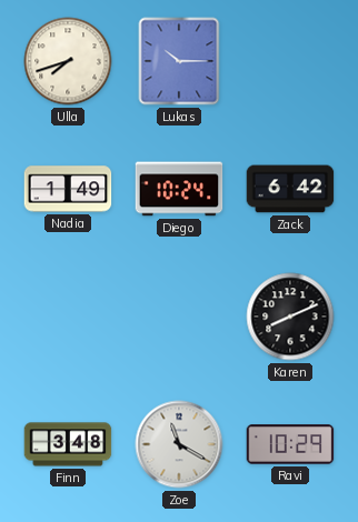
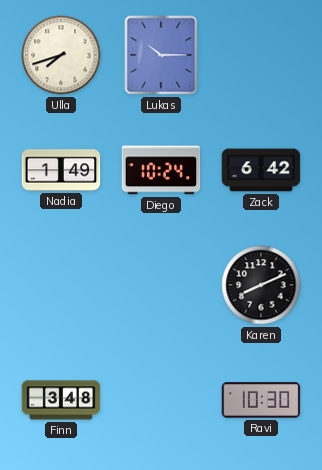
Zoe: 11:20 -> none
Ravi: 10:29 -> 10:30
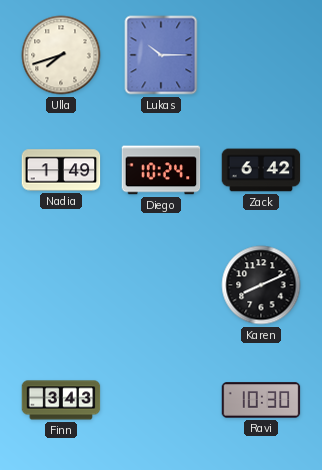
Finn: 3:48 -> 3:43
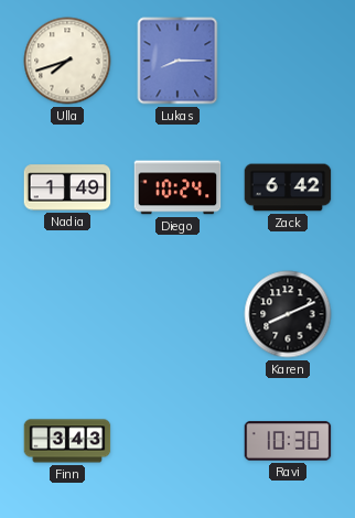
Lukas: 10:15 -> 8:15
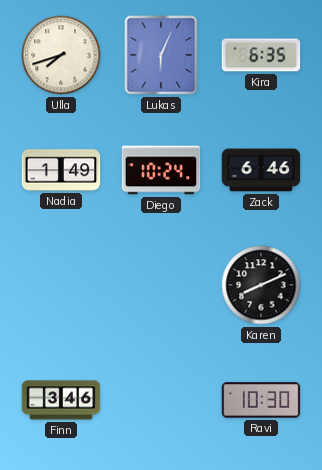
Lukas: 8:15 -> 6:04
Kira: none -> 6:35
Zack: 6:42 -> 6:46
Finn: 3:43 -> 3:46
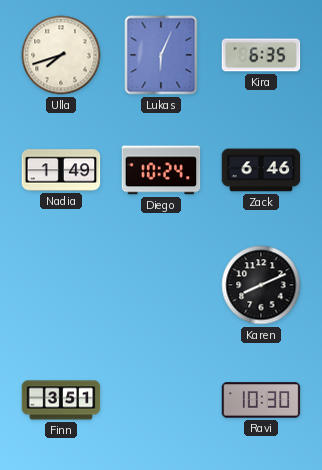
Finn: 3:46 -> 3:51
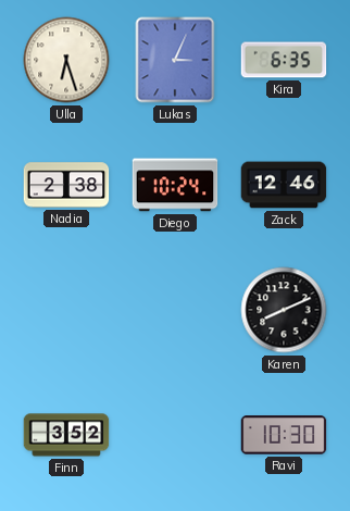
Ulla: 7:42 -> 6:27
Lukas: 6:04 -> 3:04
Nadia: 1:49 -> 2:38
Zack: 6:46 -> 12:46
Finn: 3:51 -> 3:52
